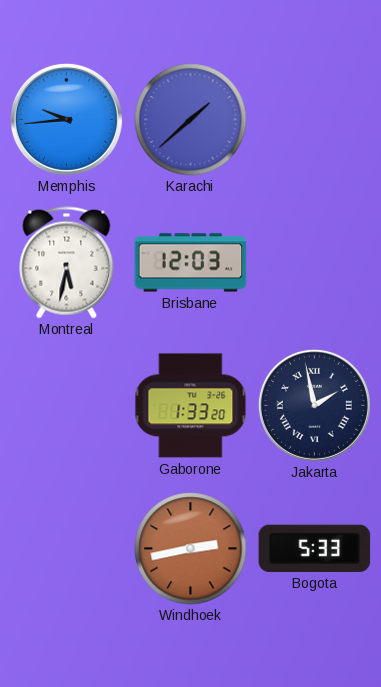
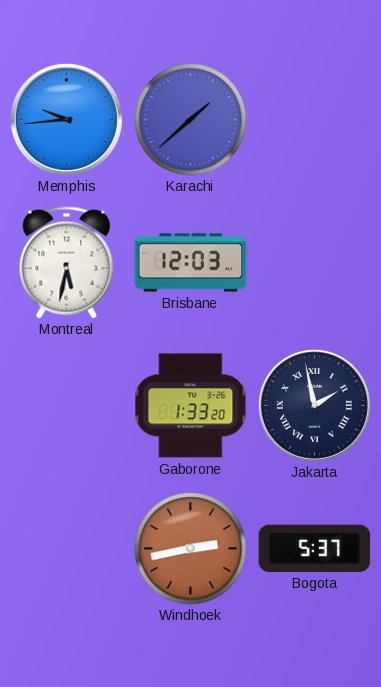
Bogota: 5:33 -> 5:37
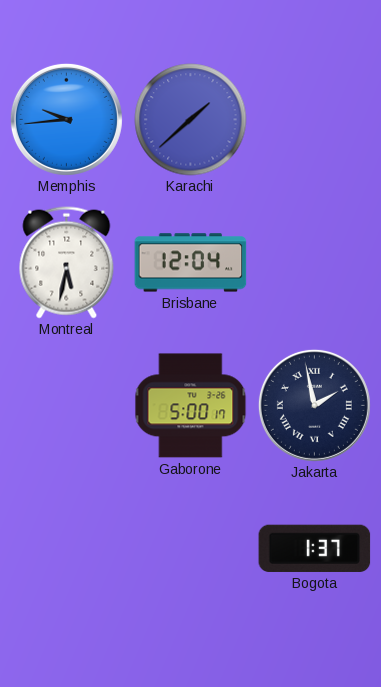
Brisbane: 12:03 -> 12:04
Gaborone: 1:33 -> 5:00
Windhoek: 2:43 -> none
Bogota: 5:37 -> 1:37
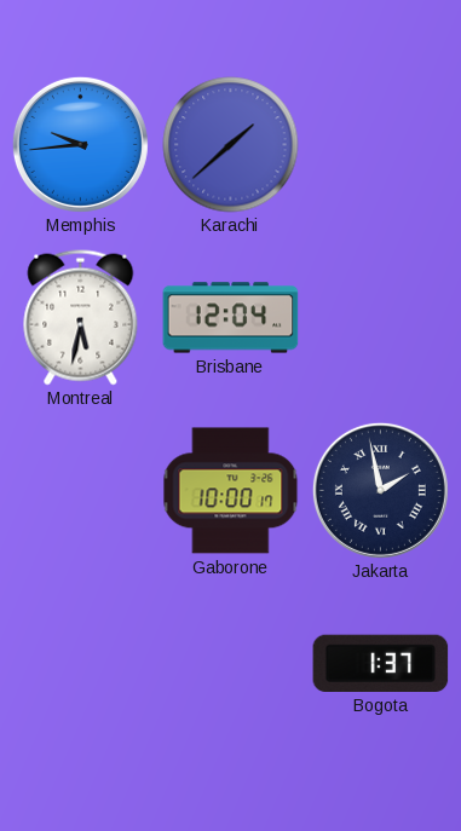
Gaborone: 5:00 -> 10:00
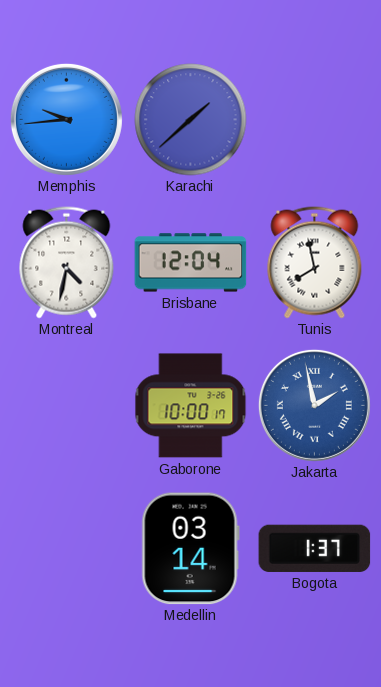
Montreal: 5:32 -> 4:32
Tunis: none -> 7:58
Jakarta dial: navy -> blue
Medellin: none -> 03:14
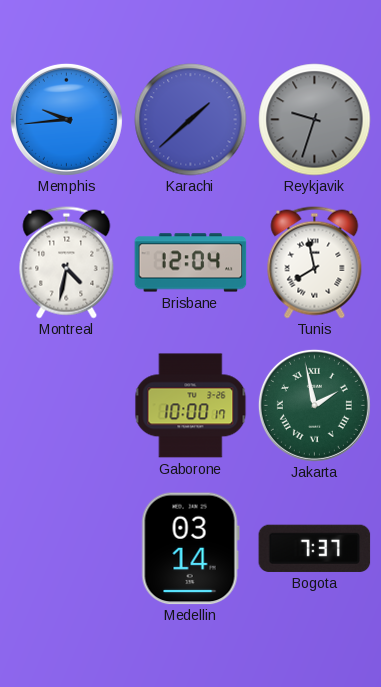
Reykjavik: none -> 9:33
Jakarta dial: blue -> green
Bogota: 1:37 -> 7:37
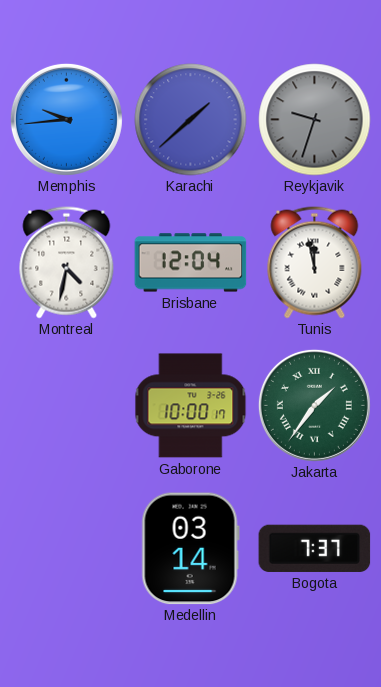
Tunis: 7:58 -> 11:58
Jakarta: 1:58 -> 1:36
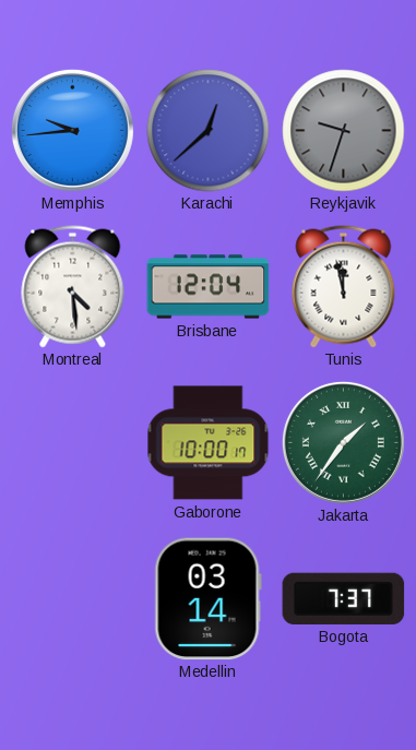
Karachi: 1:38 -> 12:38
Montreal: 4:32 -> 4:29
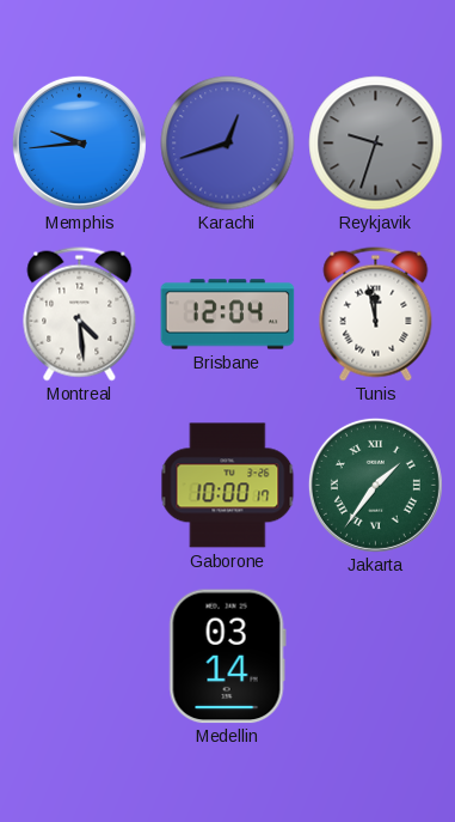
Karachi: 12:38 -> 12:42
Bogota: 7:37 -> none
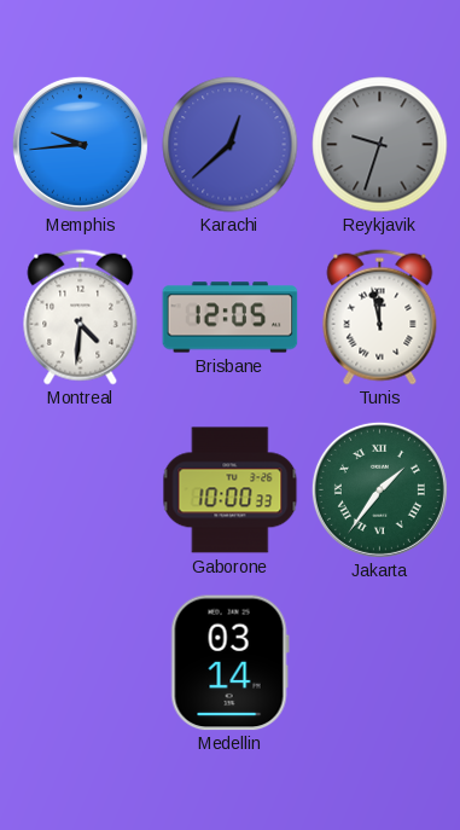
Karachi: 12:42 -> 12:38
Montreal: 4:29 -> 4:31
Brisbane: 12:04 -> 12:05
Gaborone: 10:00:17 -> 10:00:33
